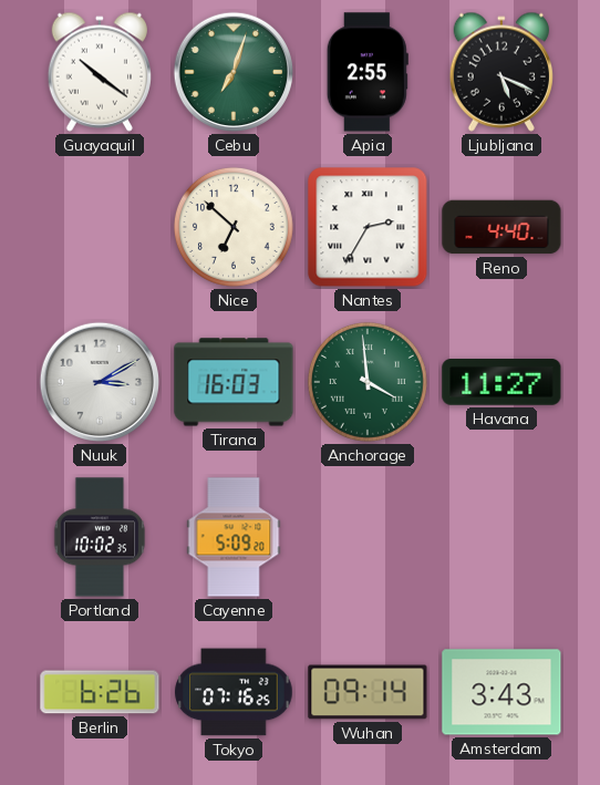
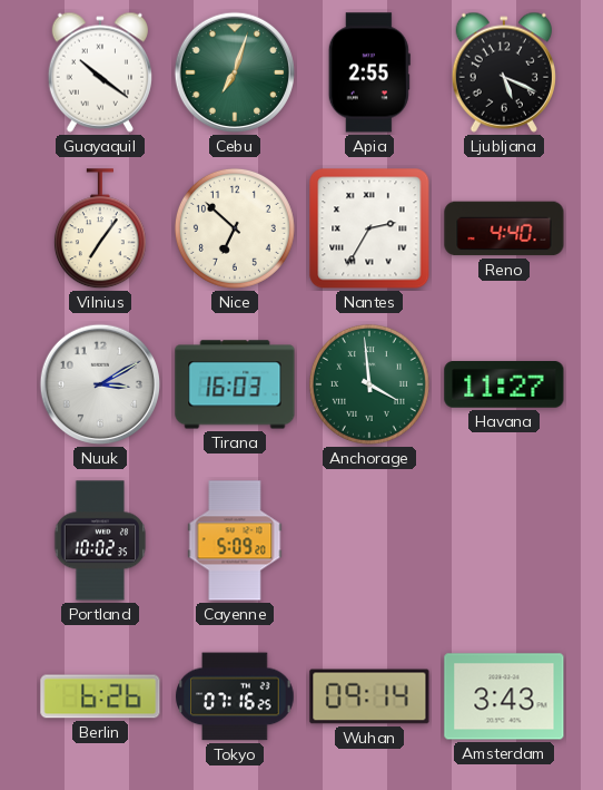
Vilnius: none -> 7:06
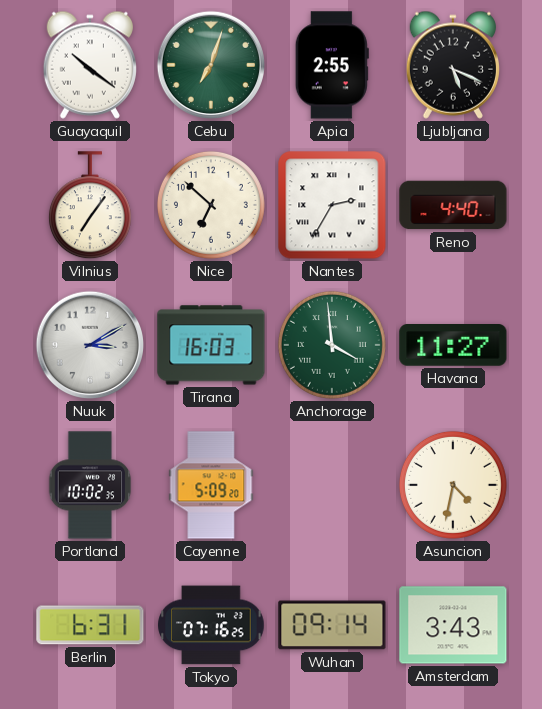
Asuncion: none -> 4:32
Berlin: 6:26 -> 6:31
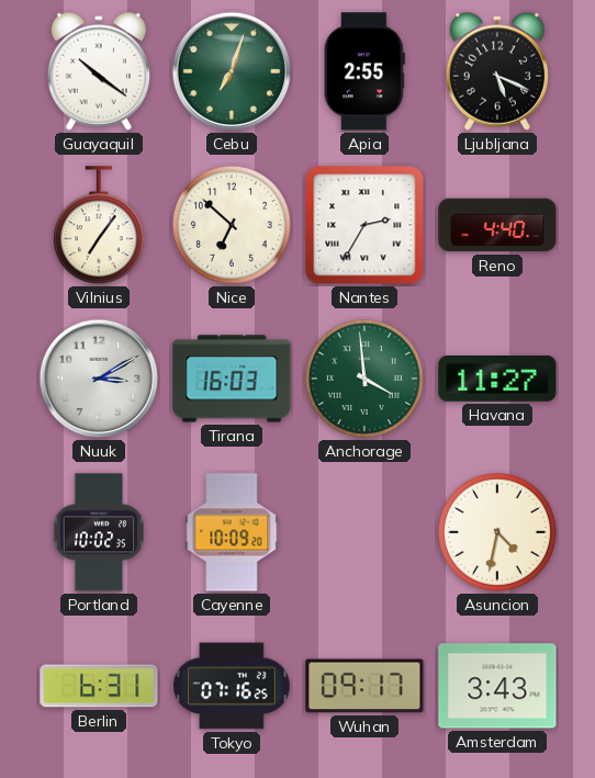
Cayenne: 5:09 -> 10:09
Wuhan: 09:14 -> 09:17
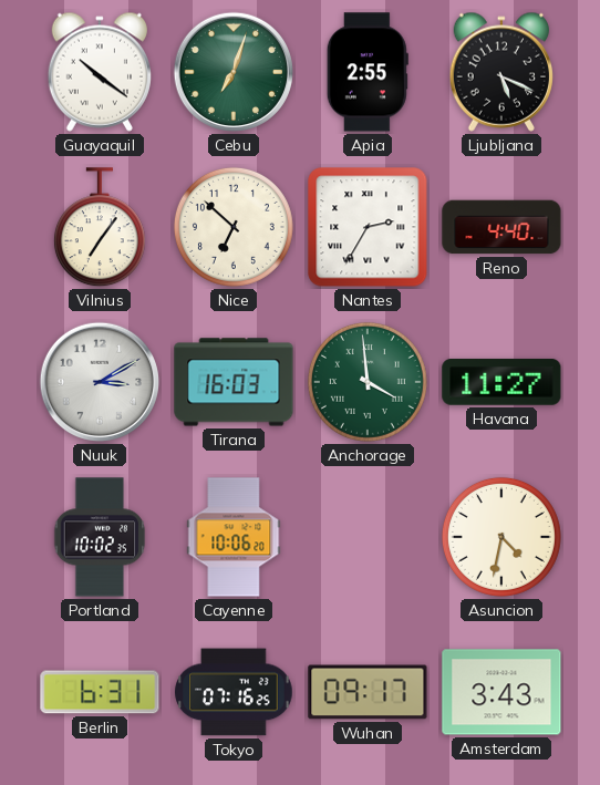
Cayenne: 10:09 -> 10:06
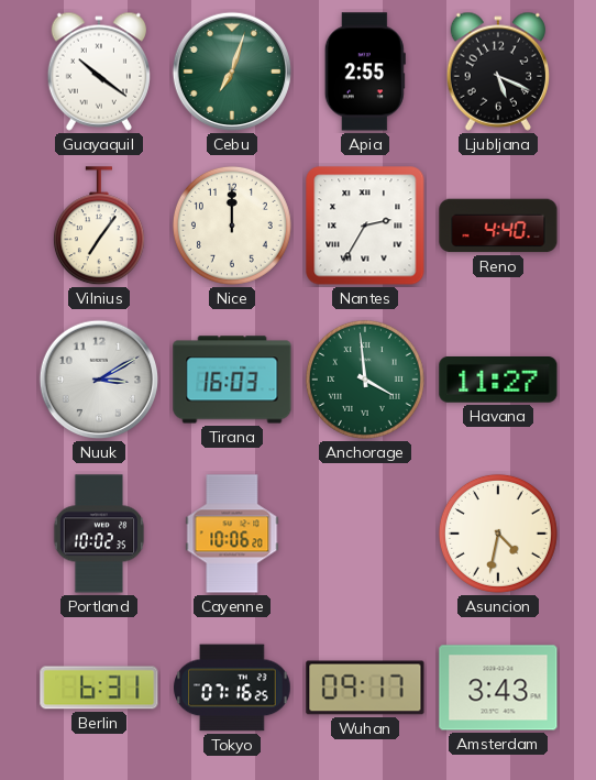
Nice: 6:52 -> 12:00
